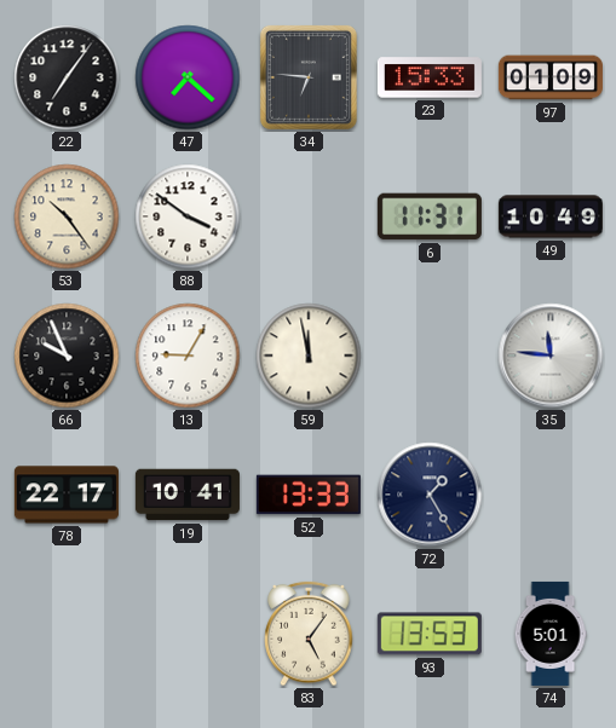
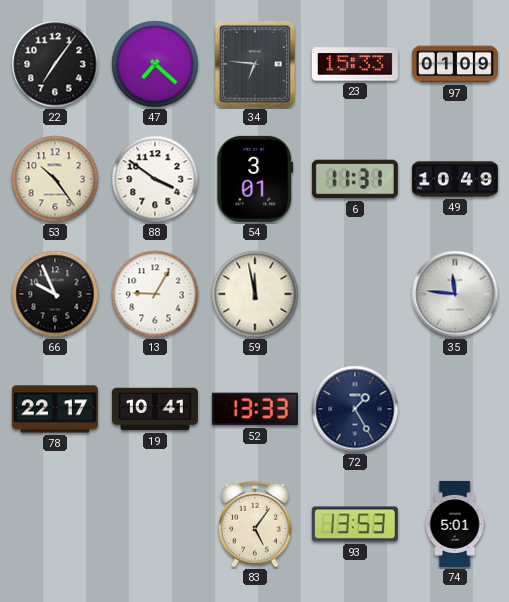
54: none -> 3:01
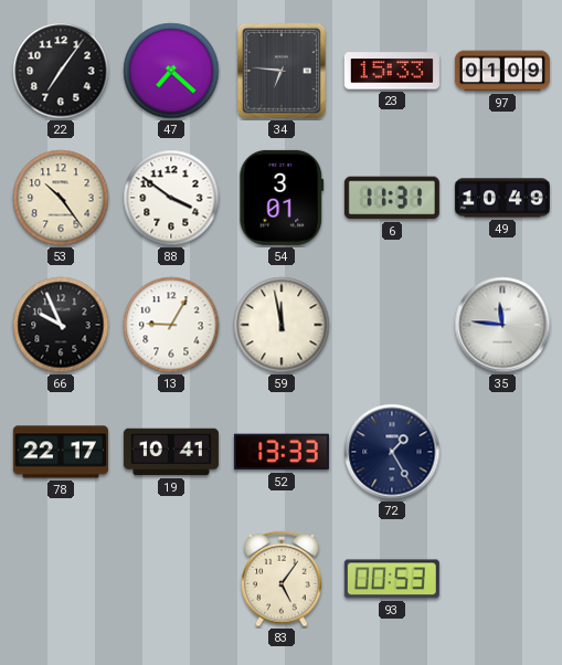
93: 13:53 -> 00:53
74: 5:01 -> none
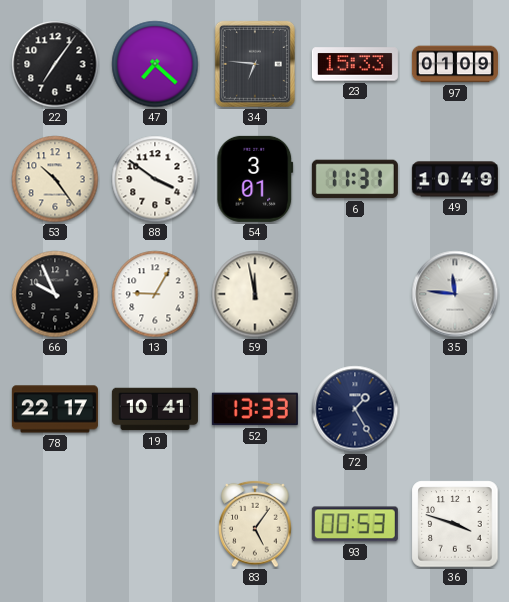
36: none -> 3:48
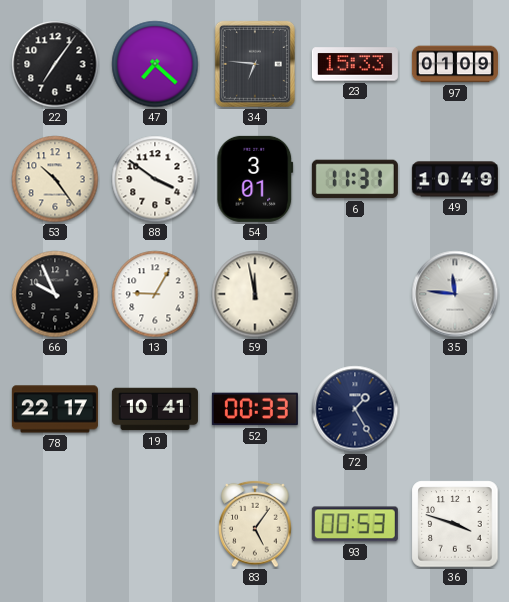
52: 13:33 -> 00:33
